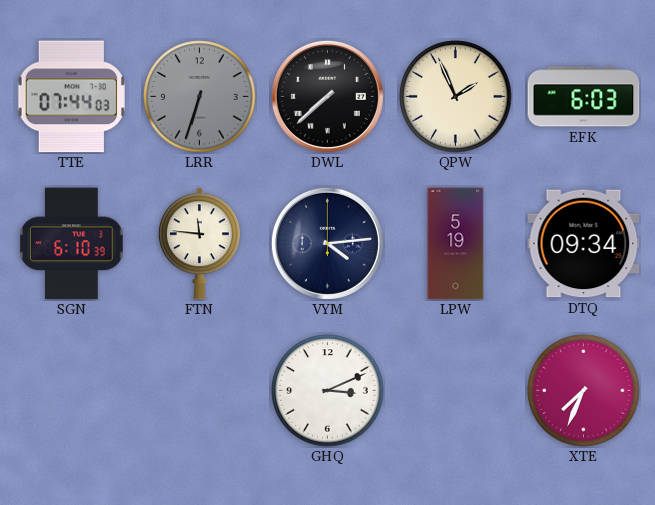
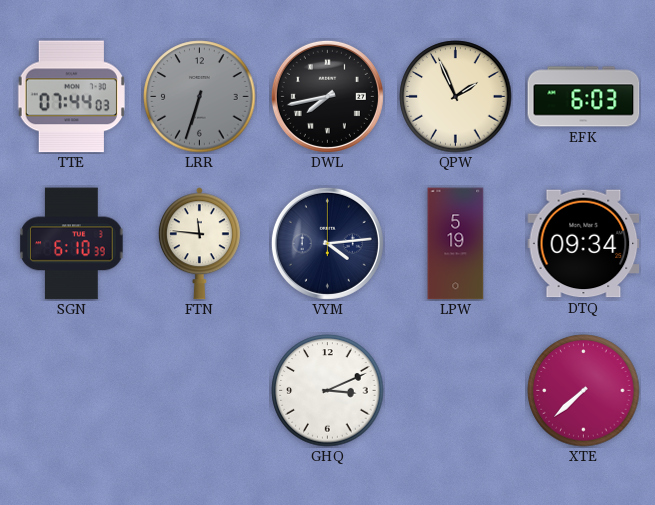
DWL: 7:38 -> 7:43
XTE: 7:34 -> 7:38
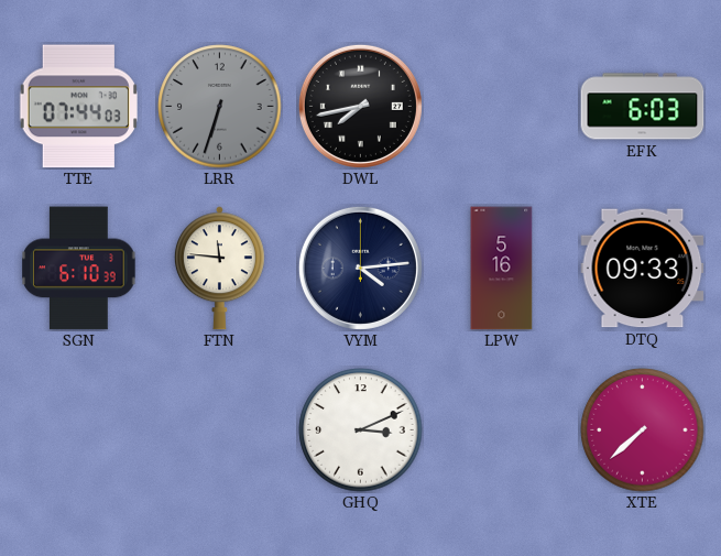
QPW: 1:56 -> none
LPW: 5:19 -> 5:16
DTQ: 09:34 -> 09:33
